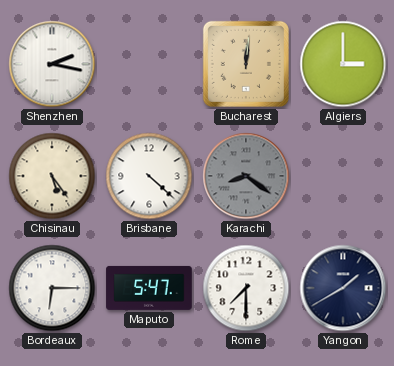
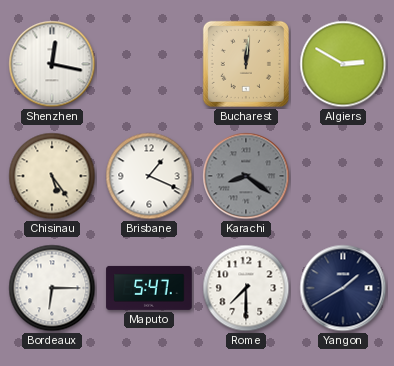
Shenzhen: 2:17 -> 12:17
Algiers: 3:00 -> 2:50
Brisbane: 4:22 -> 1:19
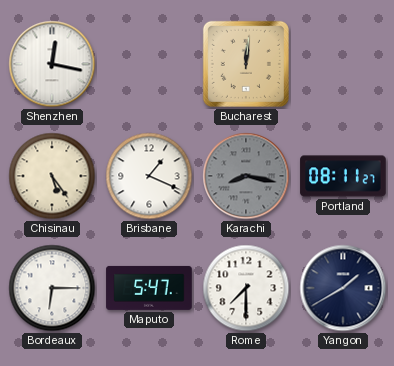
Algiers: 2:50 -> none
Karachi: 8:21 -> 8:17
Portland: none -> 08:11
